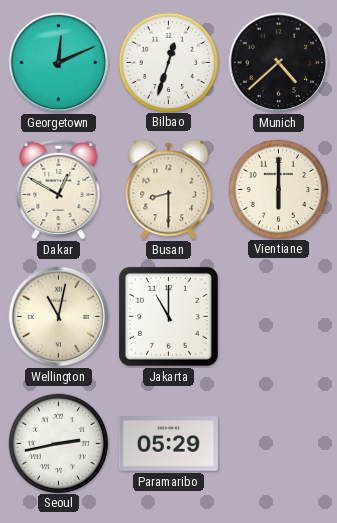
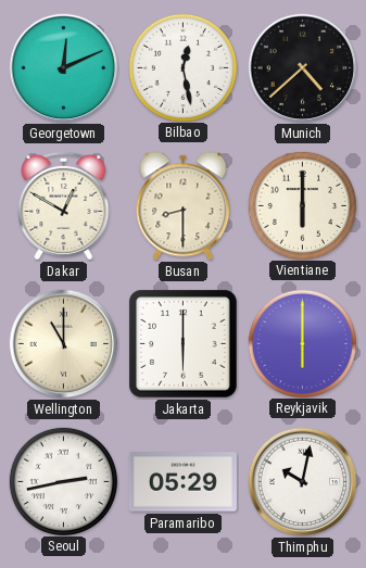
Bilbao: 12:33 -> 12:28
Wellington: 11:02 -> 11:00
Jakarta: 11:00 -> 6:00
Reykjavik: none -> 6:00
Thimphu: none -> 10:02
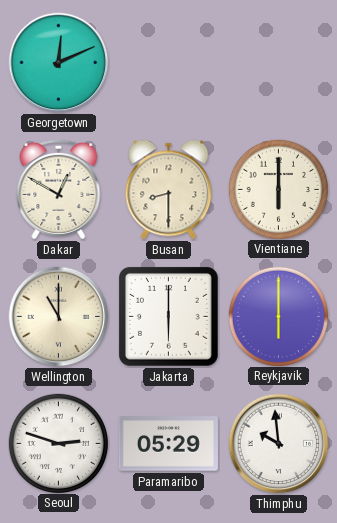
Bilbao: 12:28 -> none
Munich: 4:38 -> none
Seoul: 2:43 -> 2:48
Thimphu: 10:02 -> 9:59
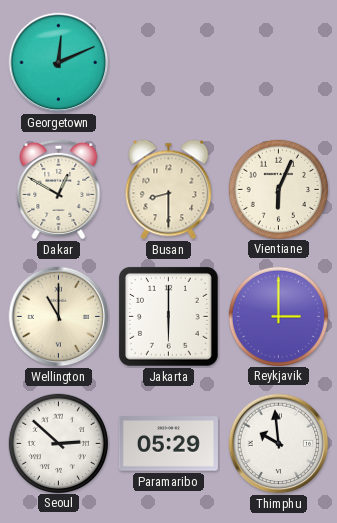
Vientiane: 6:00 -> 6:04
Reykjavik: 6:00 -> 3:00
Seoul: 2:48 -> 2:52
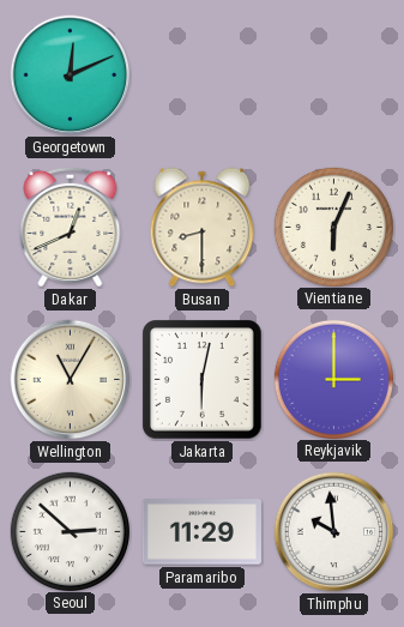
Dakar: 12:50 -> 12:41
Wellington: 11:00 -> 11:05
Jakarta: 6:00 -> 6:02
Paramaribo: 05:29 -> 11:29
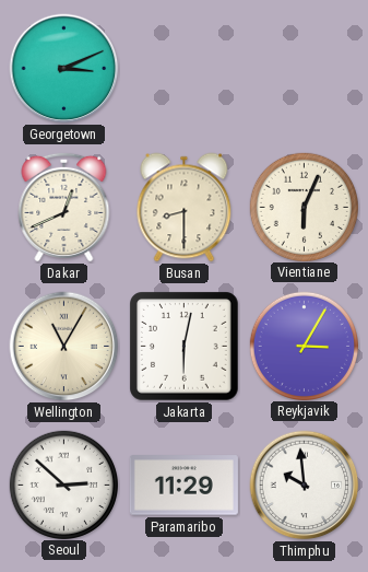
Georgetown: 12:11 -> 3:11
Reykjavik: 3:00 -> 3:05
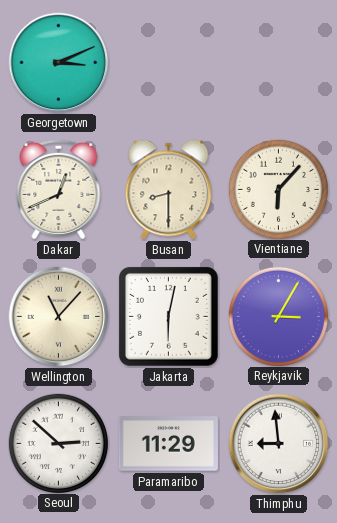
Vientiane: 6:04 -> 6:07
Wellington: 11:05 -> 11:07
Thimphu: 9:59 -> 8:59
